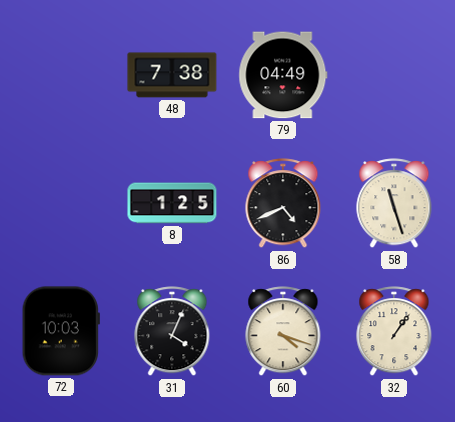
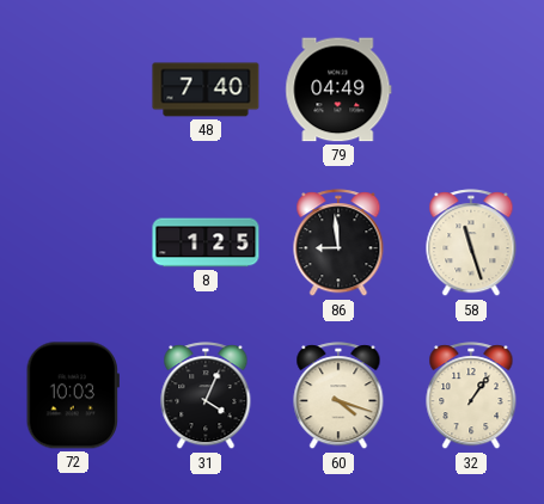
48: 7:38 -> 7:40
86: 4:41 -> 8:59
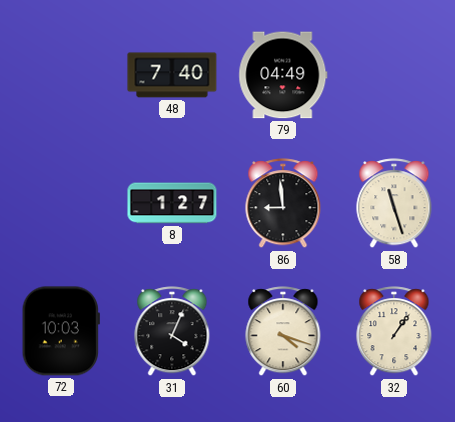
8: 1:25 -> 1:27
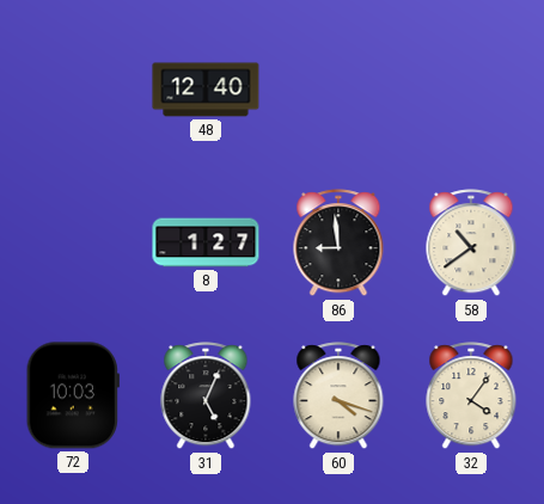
48: 7:40 -> 12:40
79: 04:49 -> none
58: 11:27 -> 10:39
31: 4:04 -> 5:04
32: 1:06 -> 4:06
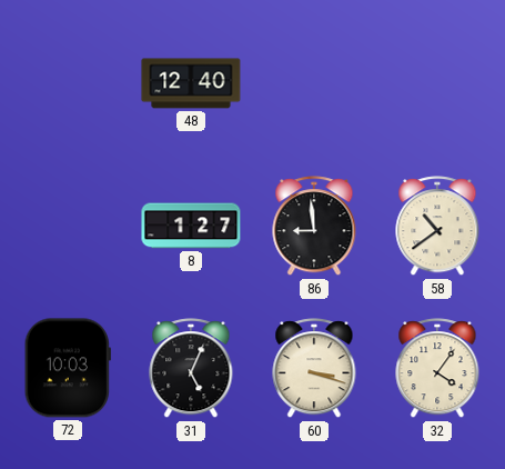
60: 4:18 -> 3:18
